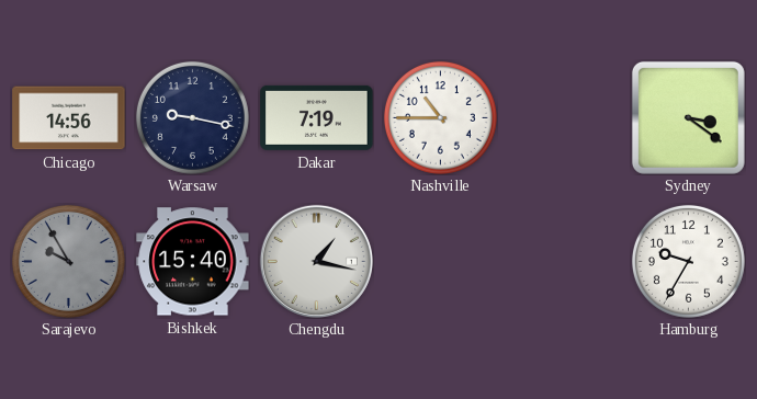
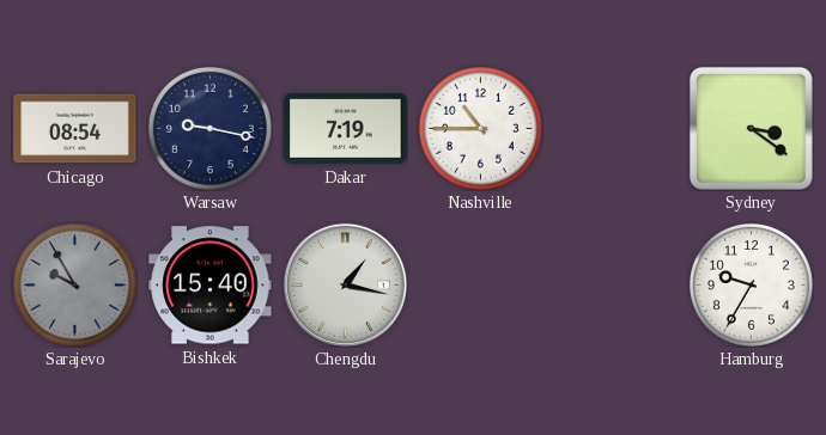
Chicago: 14:56 -> 08:54
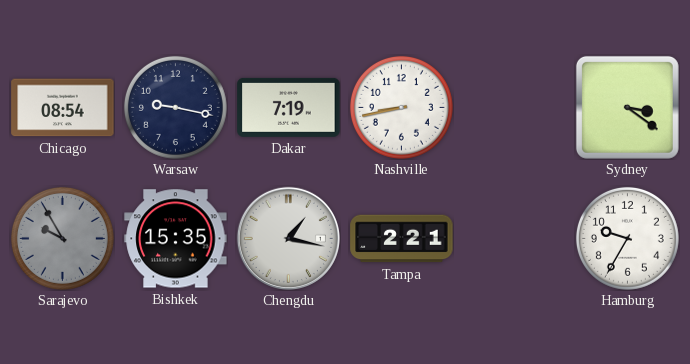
Nashville: 10:45 -> 8:43
Bishkek: 15:40 -> 15:35
Tampa: none -> 2:21
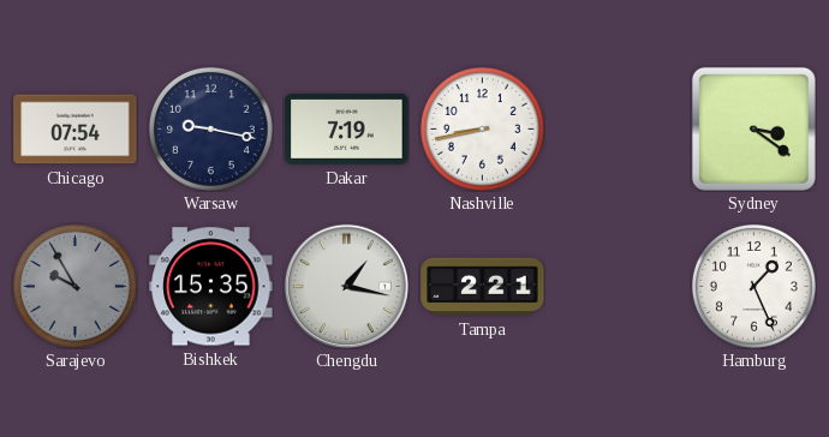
Chicago: 08:54 -> 07:54
Hamburg: 9:35 -> 1:26
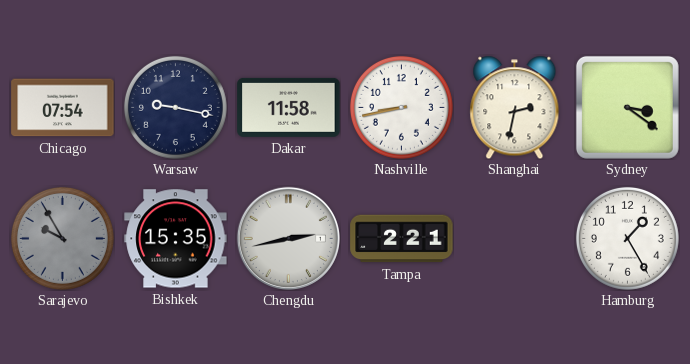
Dakar: 7:19 -> 11:58
Shanghai: none -> 2:32
Chengdu: 1:17 -> 2:43
Hamburg: 1:26 -> 1:25
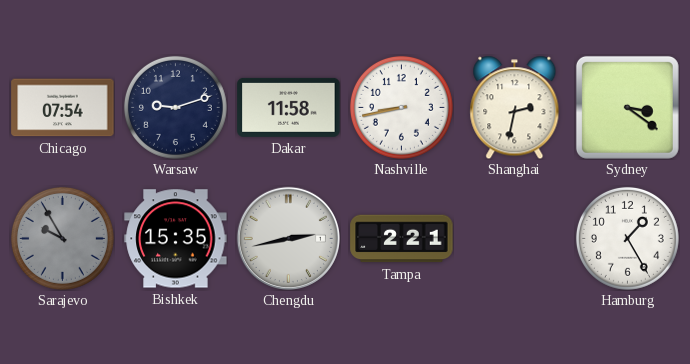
Warsaw: 9:17 -> 9:12
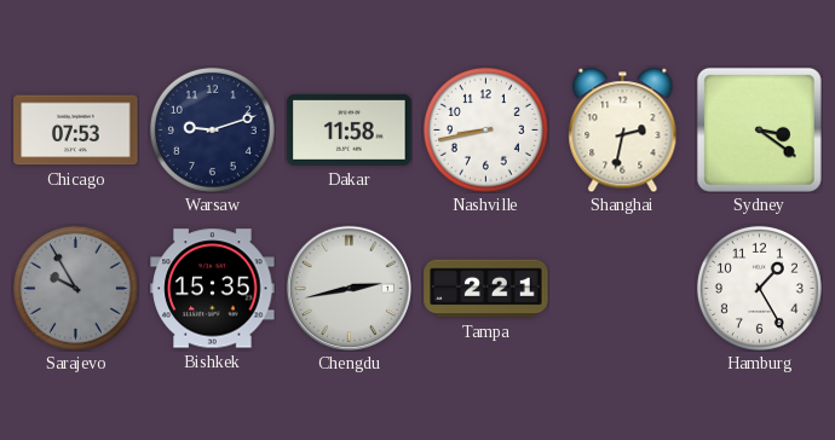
Chicago: 07:54 -> 07:53
